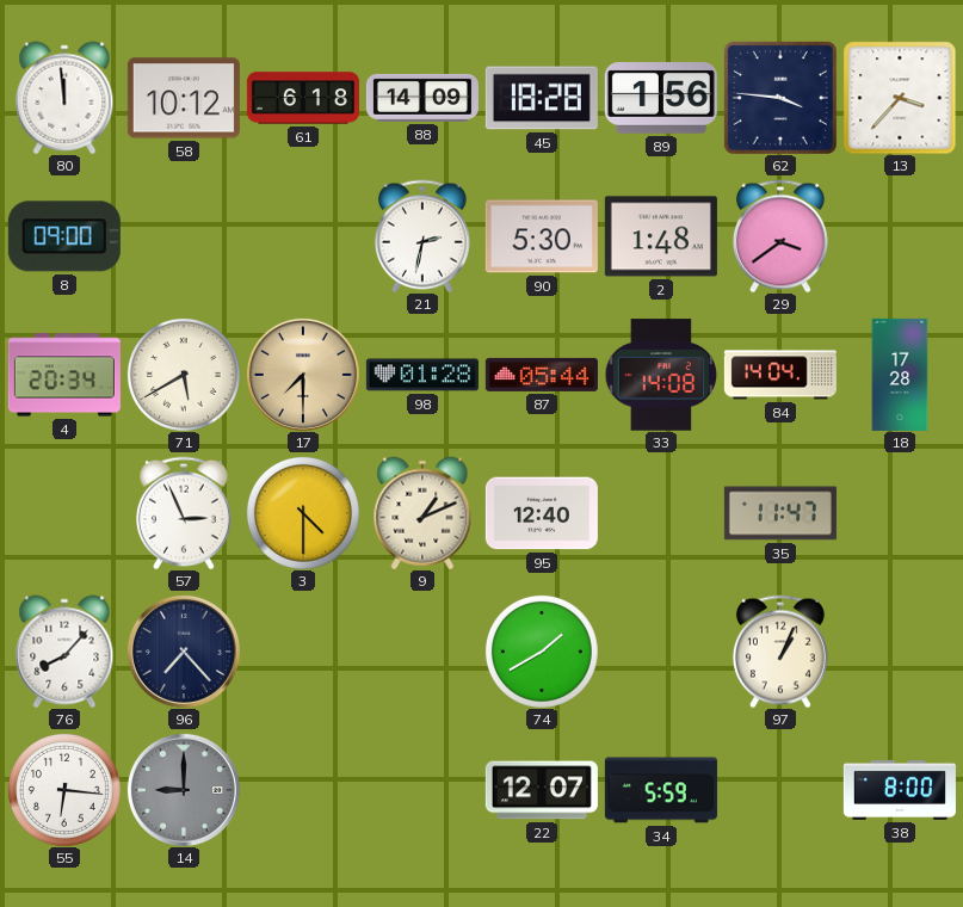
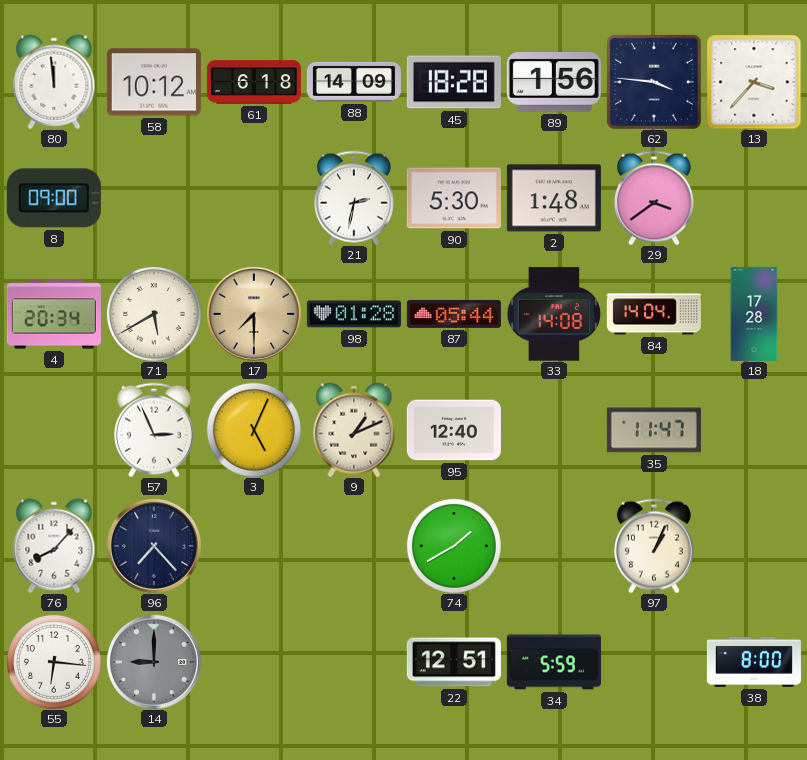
3: 4:30 -> 5:04
22: 12:07 -> 12:51
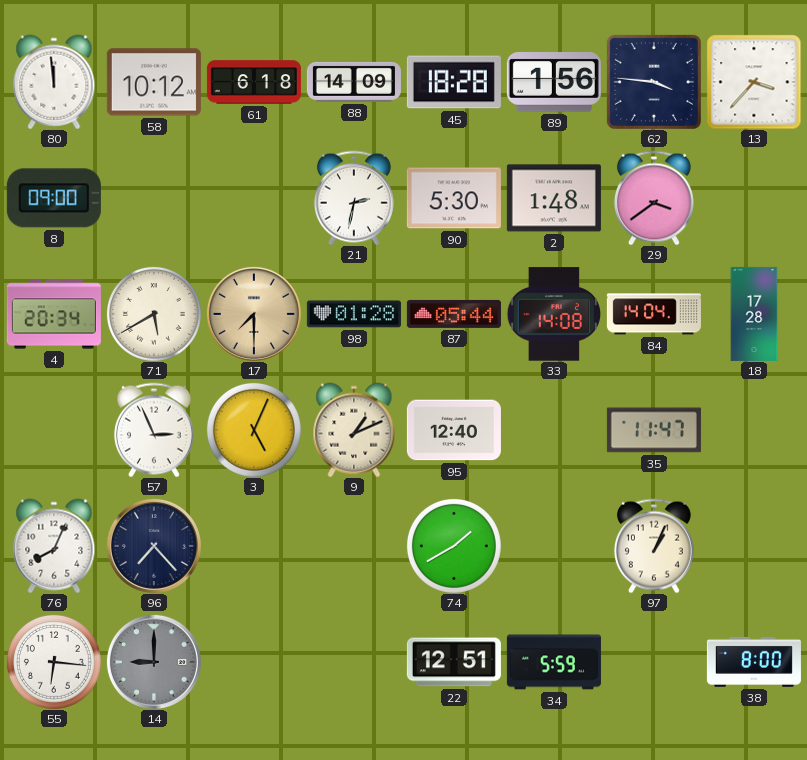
76: 8:07 -> 8:04
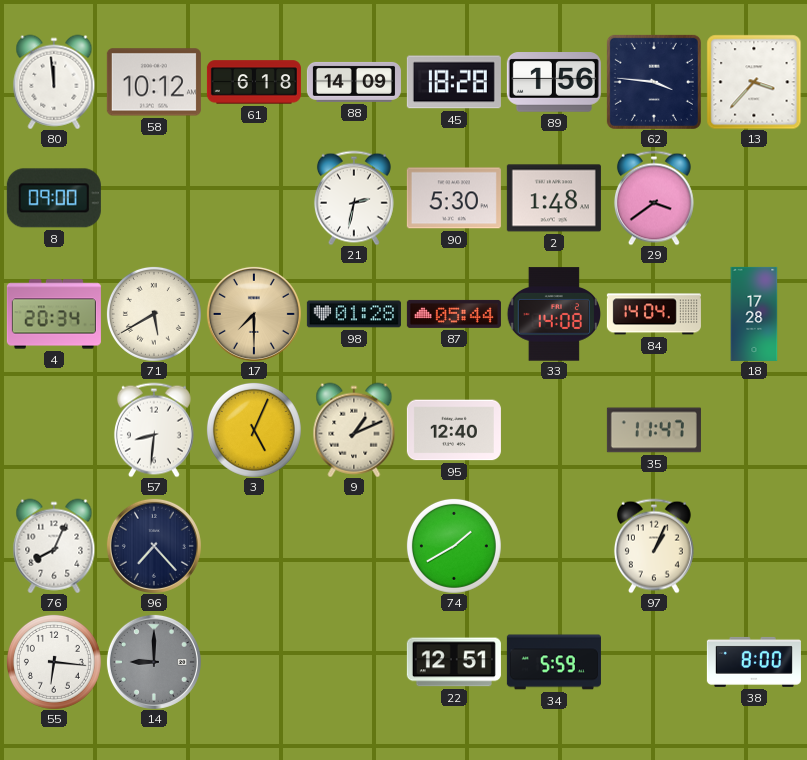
57: 2:56 -> 8:31
